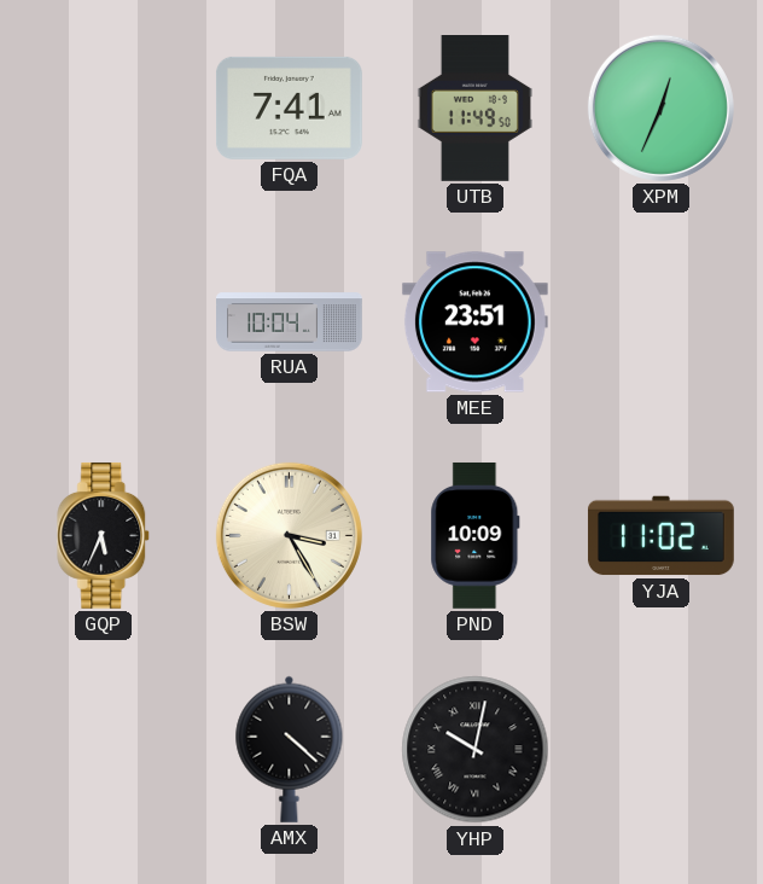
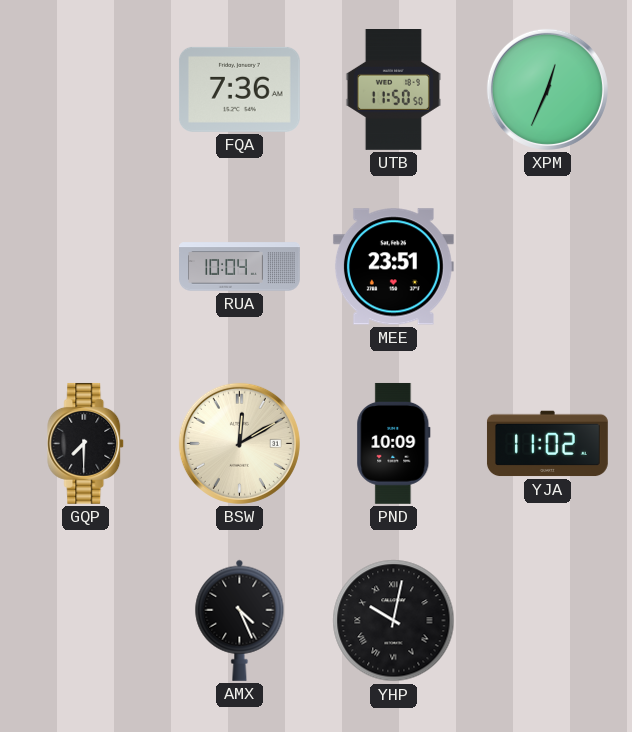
FQA: 7:41 -> 7:36
UTB: 11:49 -> 11:50
GQP: 5:34 -> 7:30
BSW: 3:25 -> 12:10
AMX: 4:22 -> 4:26
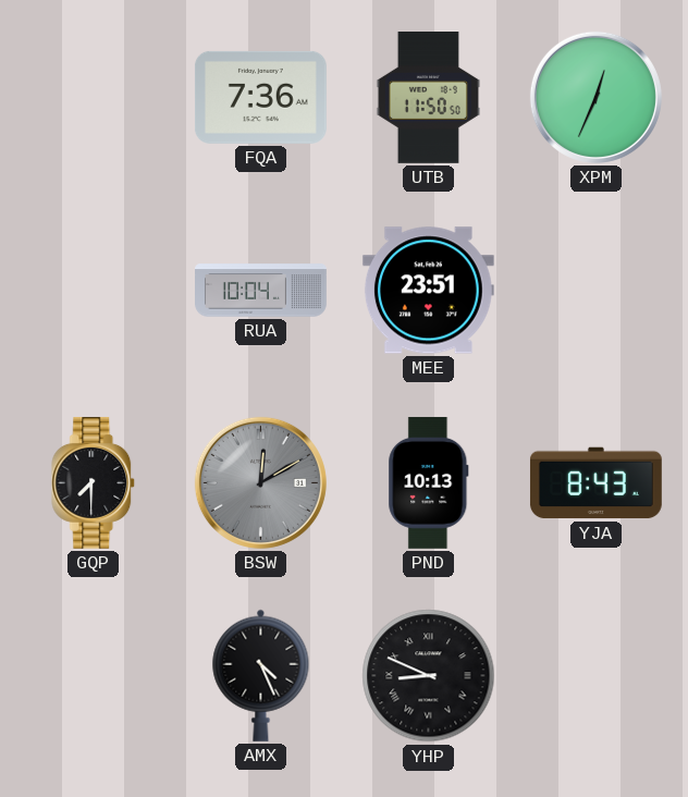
BSW dial: cream -> grey
PND: 10:09 -> 10:13
YJA: 11:02 -> 8:43
YHP: 10:02 -> 8:49
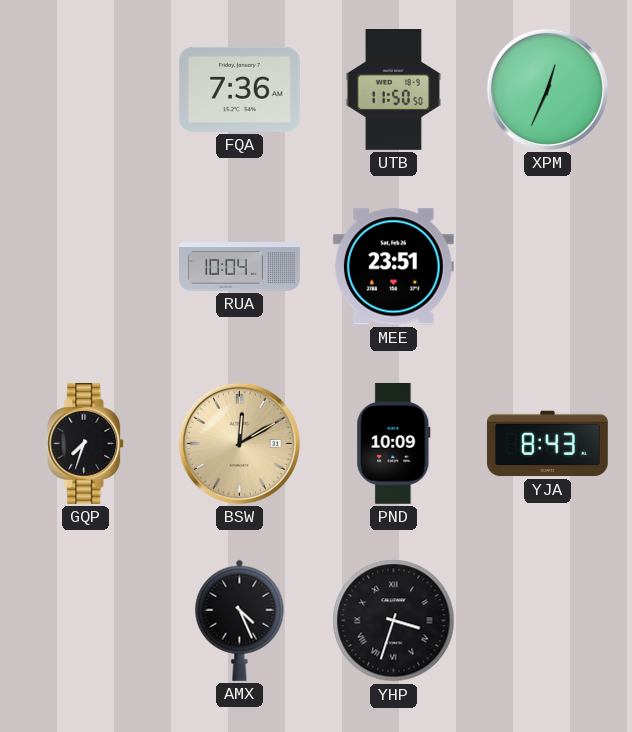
GQP: 7:30 -> 7:33
BSW dial: grey -> champagne
PND: 10:13 -> 10:09
YHP: 8:49 -> 3:33
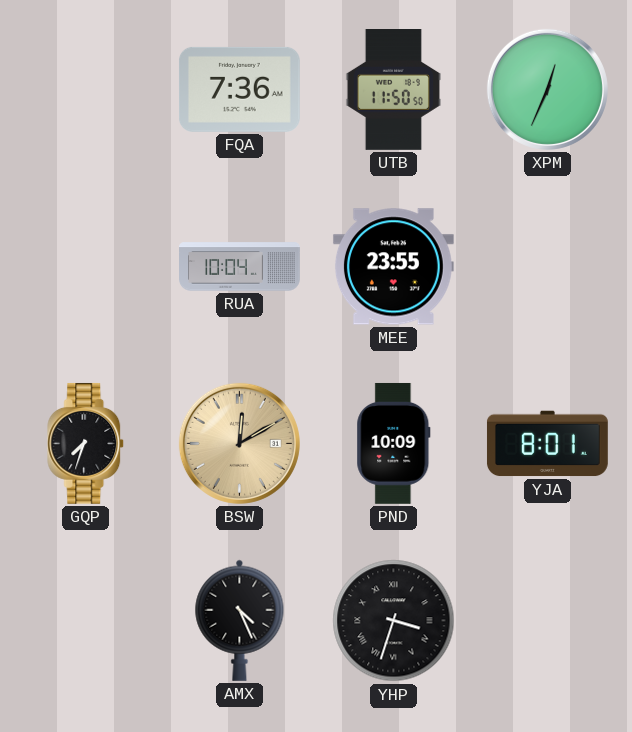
MEE: 23:51 -> 23:55
YJA: 8:43 -> 8:01
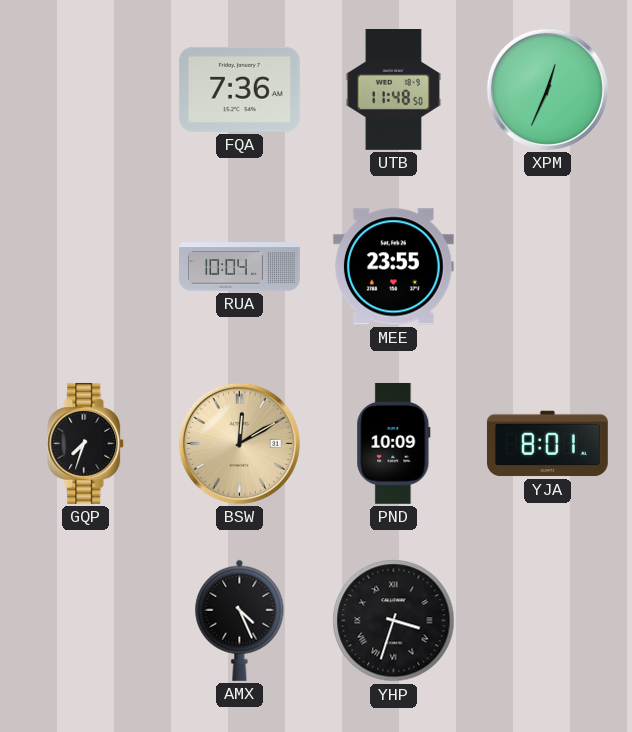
UTB: 11:50 -> 11:48
